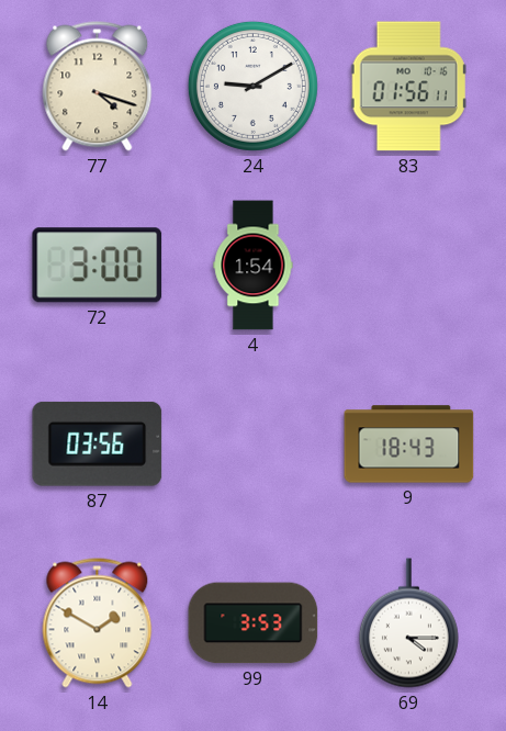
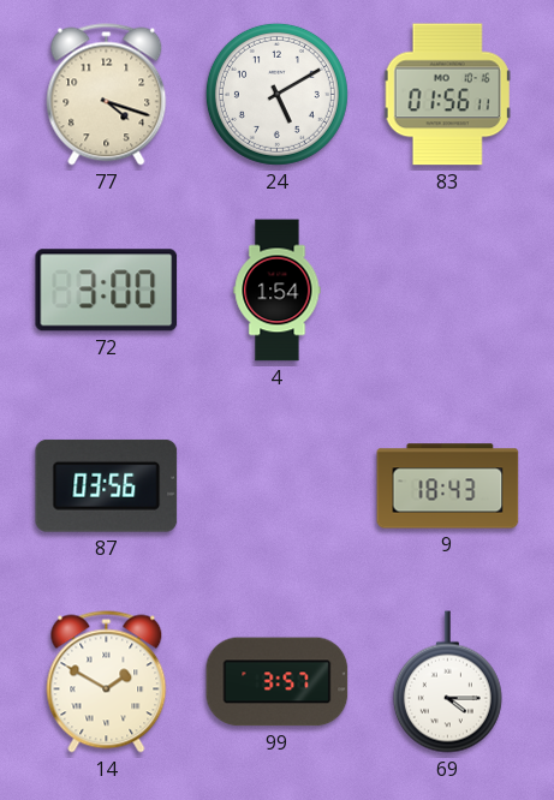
24: 9:10 -> 5:10
99: 3:53 -> 3:57
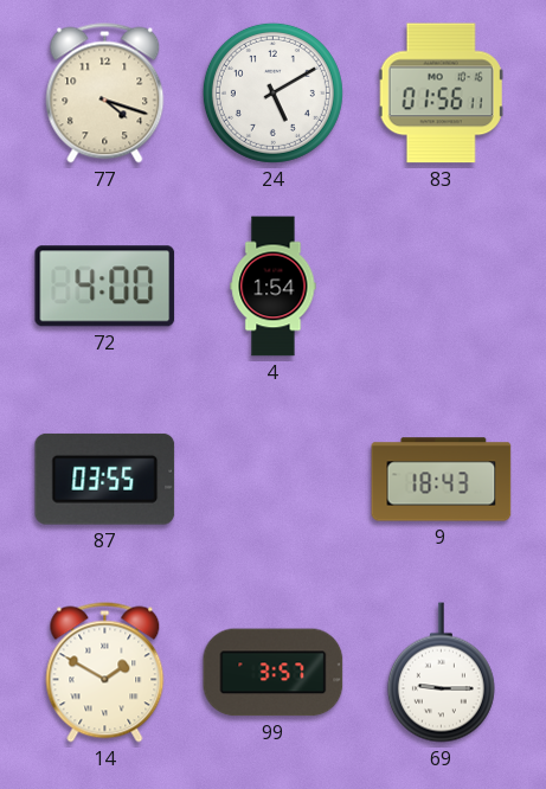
72: 3:00 -> 4:00
87: 03:56 -> 03:55
69: 4:15 -> 9:15
